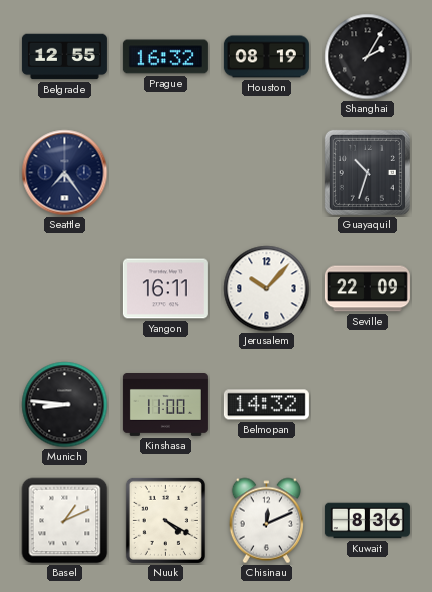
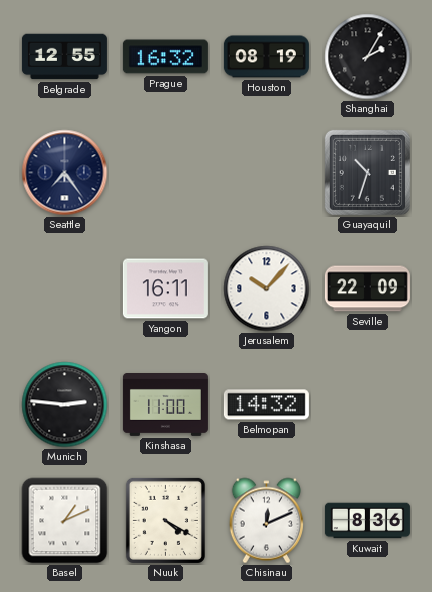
Munich: 8:46 -> 2:46
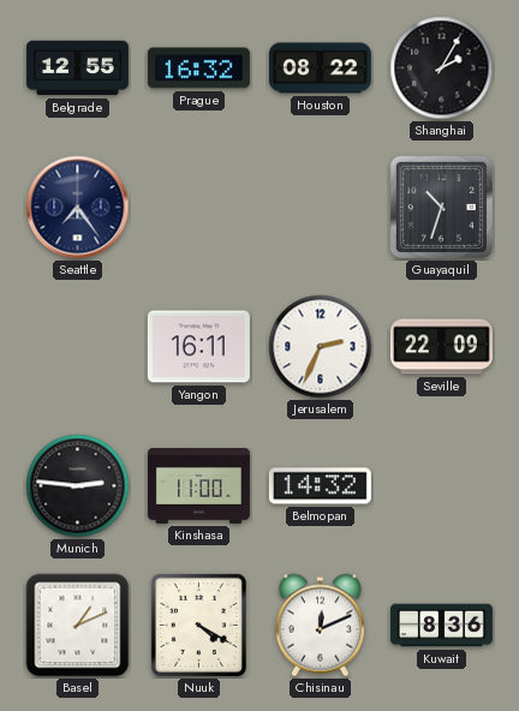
Houston: 08:19 -> 08:22
Jerusalem: 10:07 -> 2:34
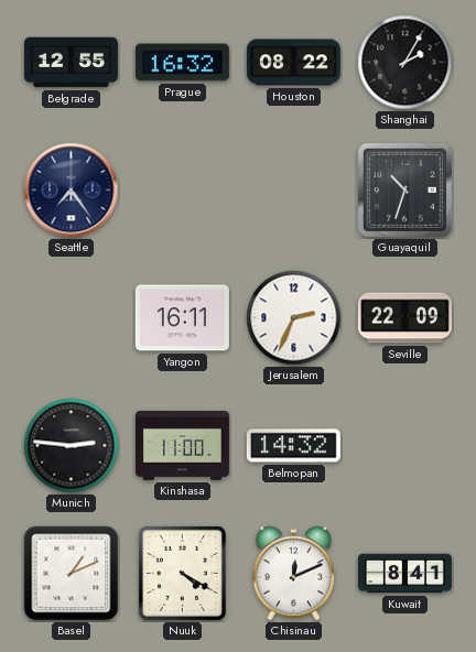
Kuwait: 8:36 -> 8:41
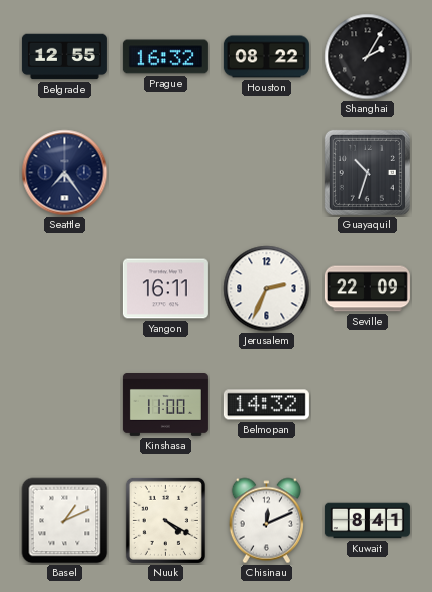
Munich: 2:46 -> none
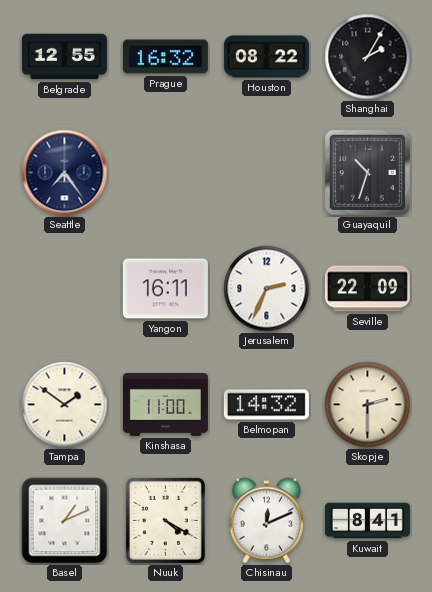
Tampa: none -> 1:51
Skopje: none -> 2:30
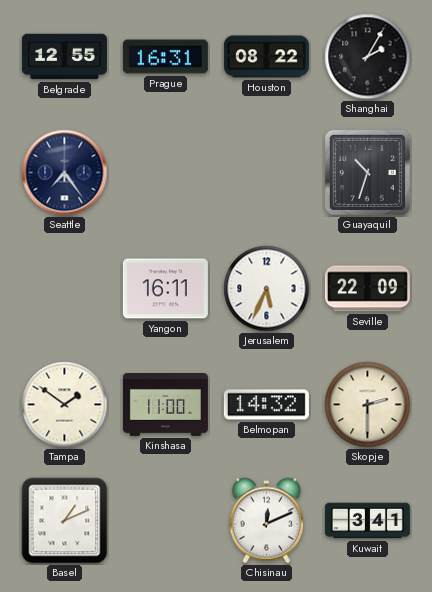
Prague: 16:32 -> 16:31
Jerusalem: 2:34 -> 5:34
Nuuk: 4:20 -> none
Kuwait: 8:41 -> 3:41
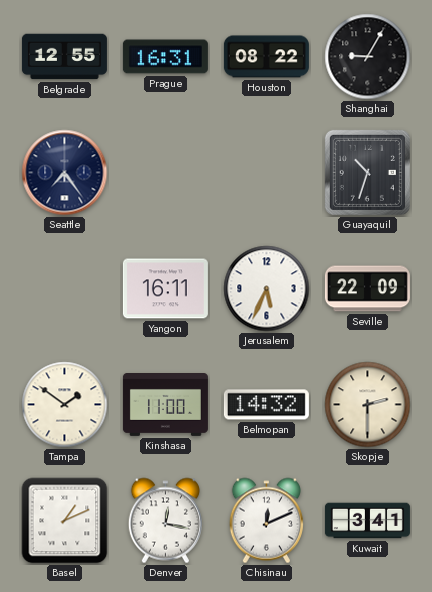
Shanghai: 2:05 -> 9:05
Denver: none -> 12:17
